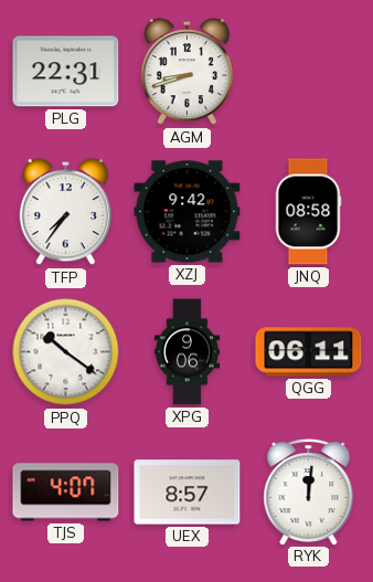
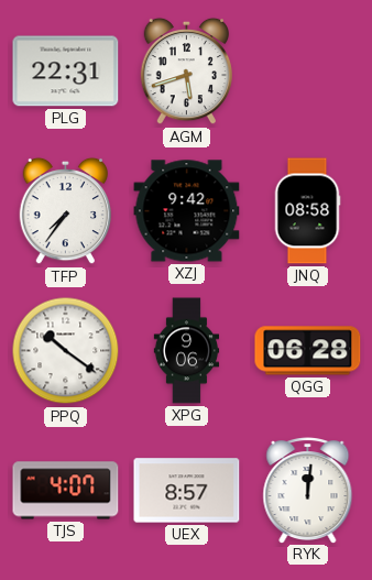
AGM: 8:42 -> 5:42
QGG: 06:11 -> 06:28
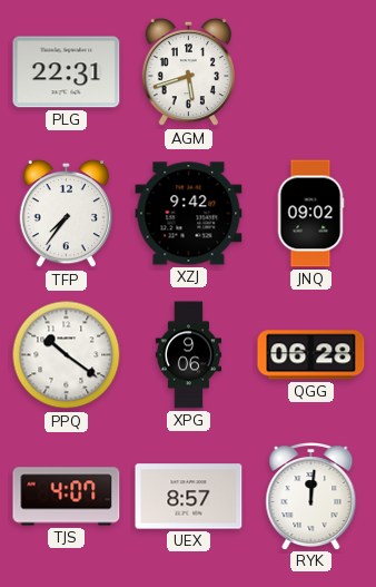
JNQ: 08:58 -> 09:02
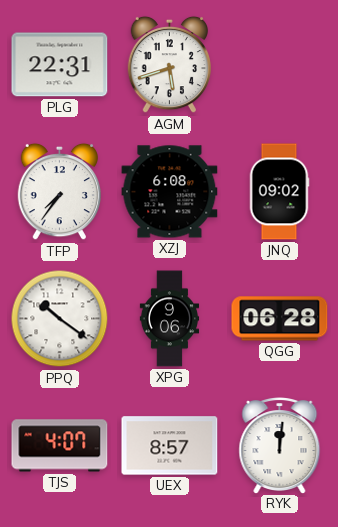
XZJ: 9:42 -> 6:08
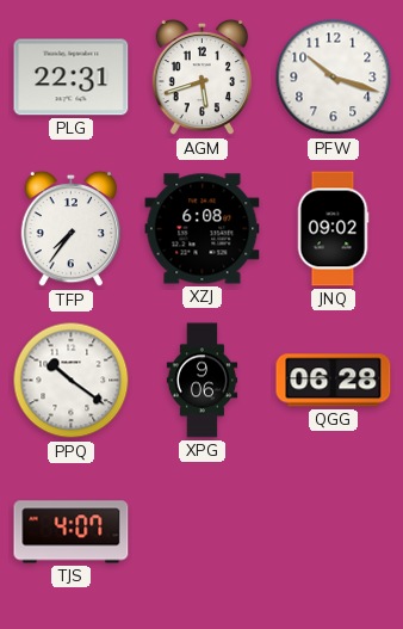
PFW: none -> 10:18
UEX: 8:57 -> none
RYK: 12:01 -> none
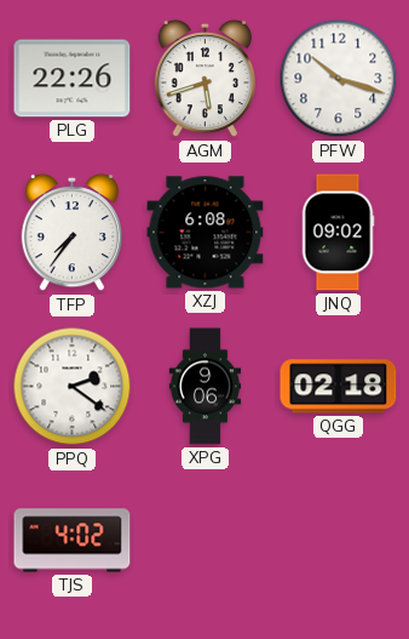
PLG: 22:31 -> 22:26
PPQ: 10:21 -> 2:21
QGG: 06:28 -> 02:18
TJS: 4:07 -> 4:02
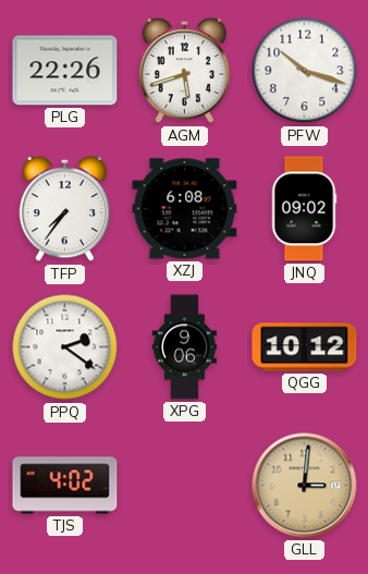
QGG: 02:18 -> 10:12
GLL: none -> 3:01
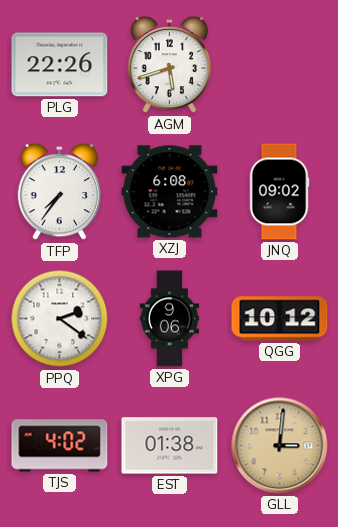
PFW: 10:18 -> none
EST: none -> 01:38
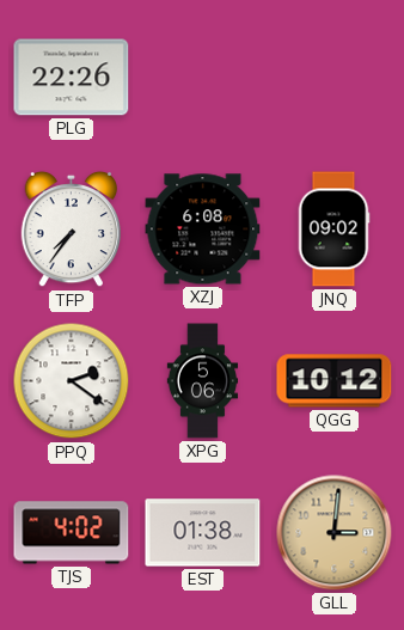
AGM: 5:42 -> none
XPG: 9:06 -> 5:06
